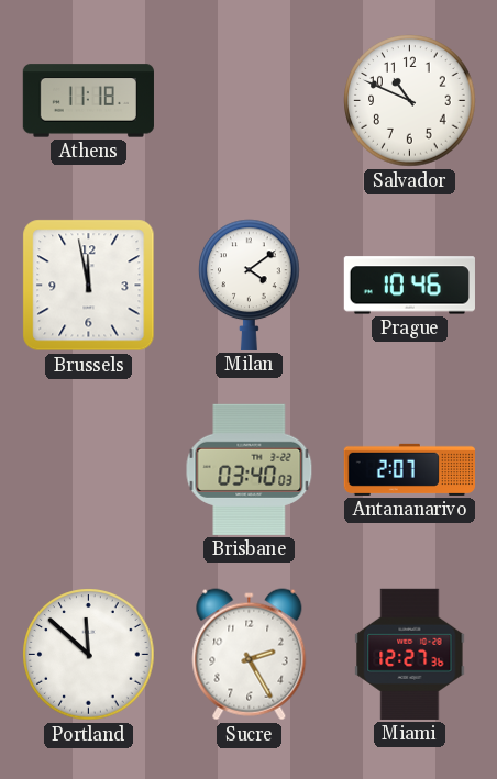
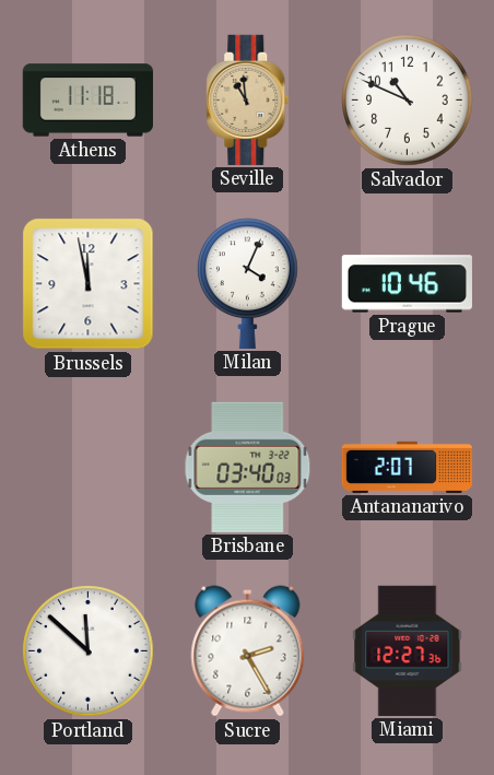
Seville: none -> 10:59
Milan: 4:09 -> 4:04
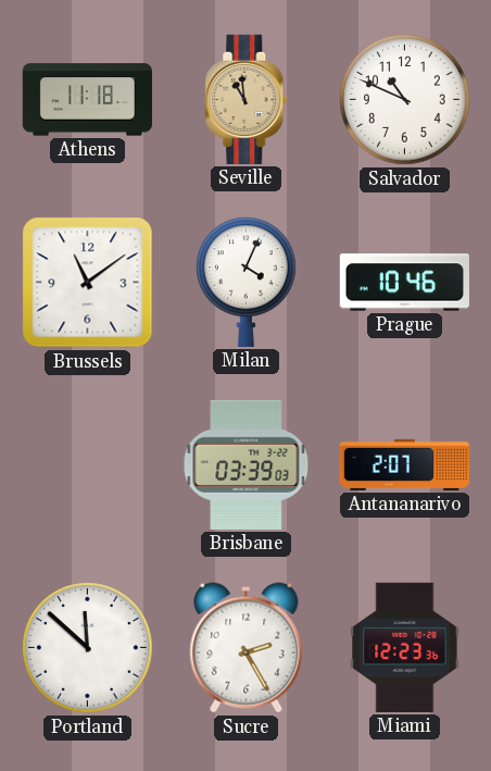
Brussels: 11:58 -> 11:09
Brisbane: 03:40 -> 03:39
Miami: 12:27 -> 12:23
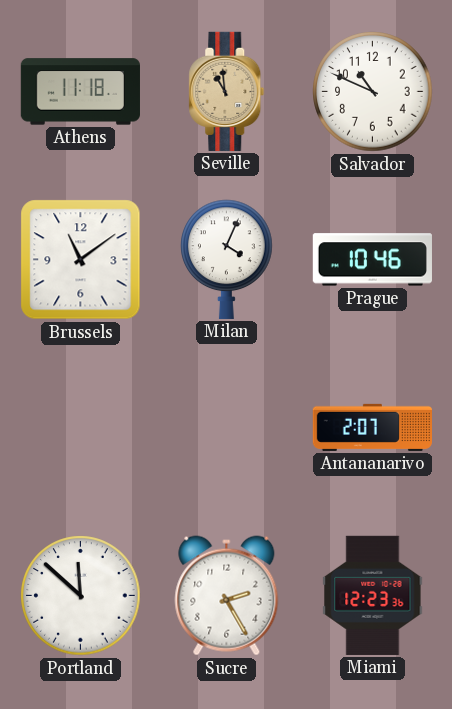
Brisbane: 03:39 -> none
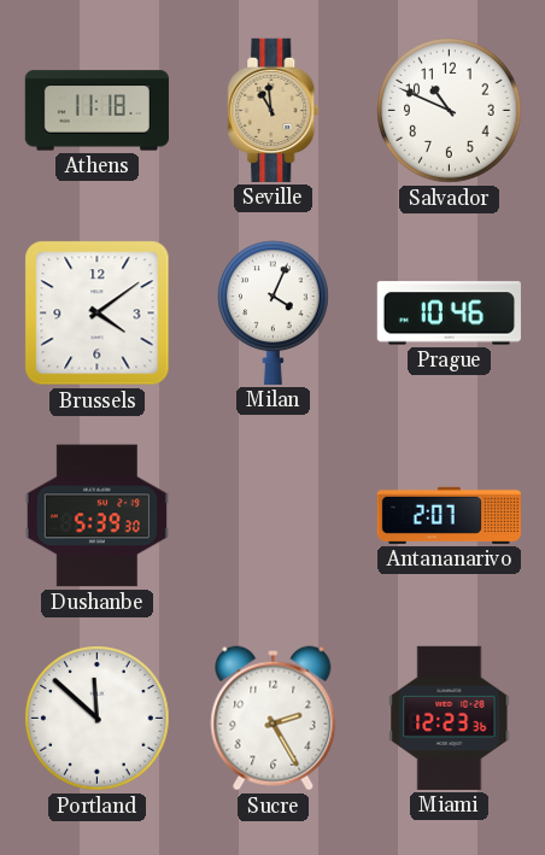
Brussels: 11:09 -> 4:09
Dushanbe: none -> 5:39
